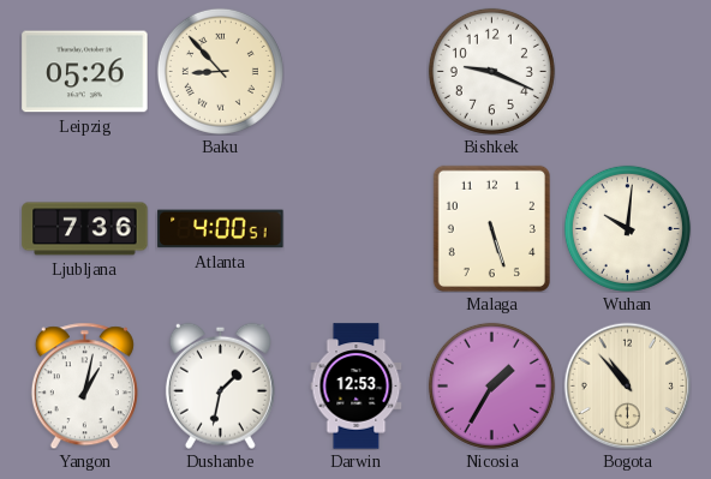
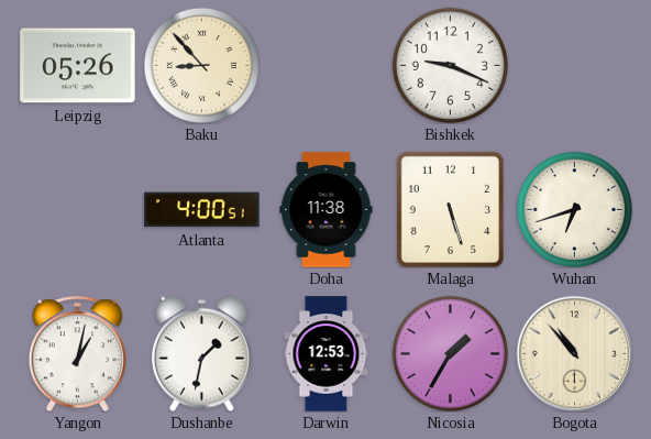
Ljubljana: 7:36 -> none
Doha: none -> 11:38
Wuhan: 10:01 -> 6:42
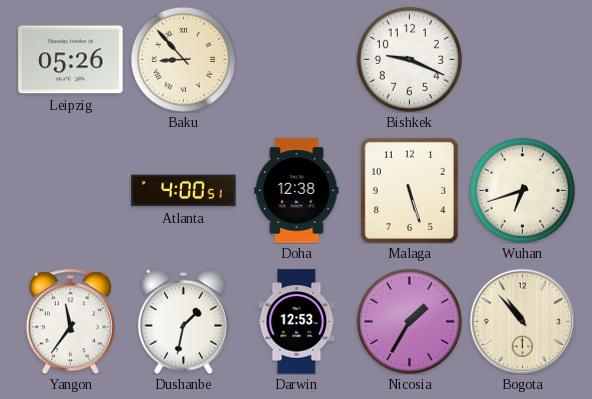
Doha: 11:38 -> 12:38
Yangon: 1:02 -> 11:36
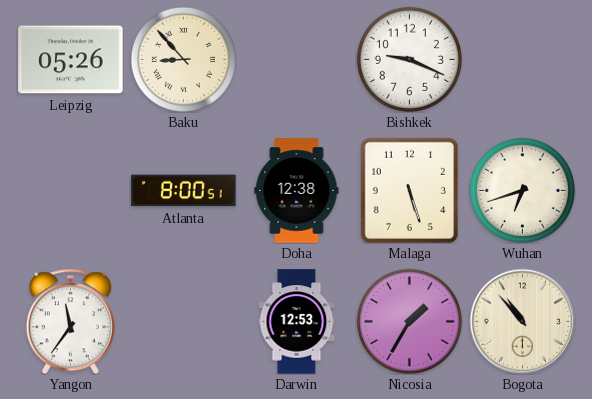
Atlanta: 4:00 -> 8:00
Dushanbe: 1:32 -> none
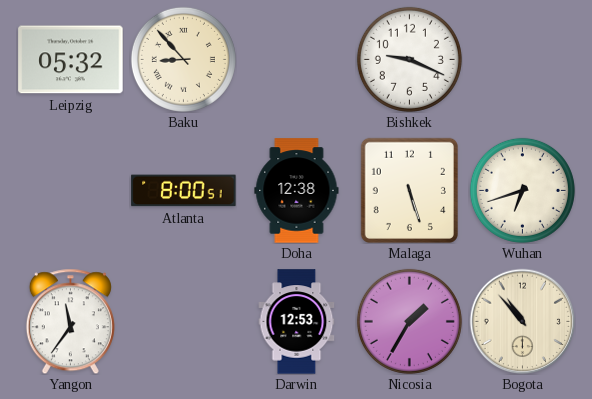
Leipzig: 05:26 -> 05:32
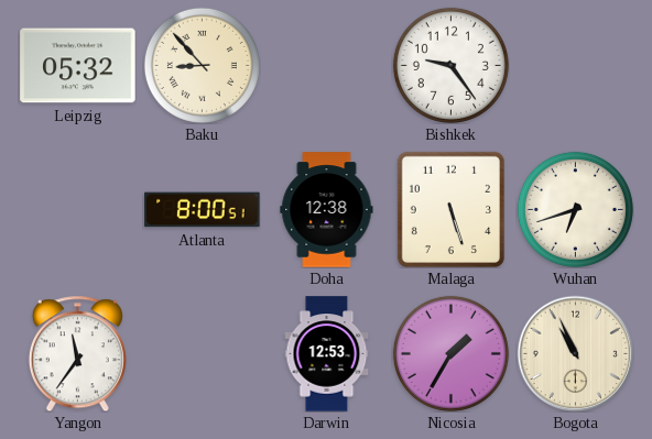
Bishkek: 9:19 -> 9:24
Bogota: 10:53 -> 10:56
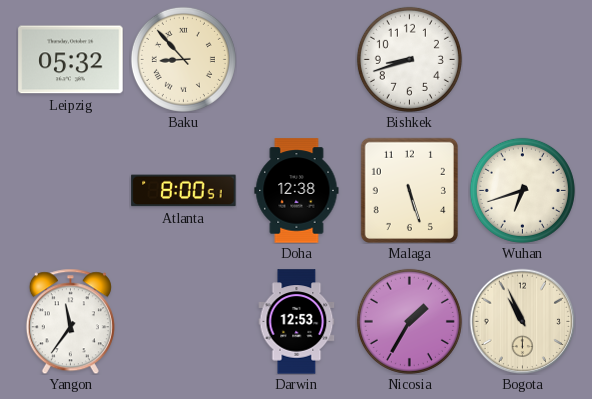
Bishkek: 9:24 -> 8:42
